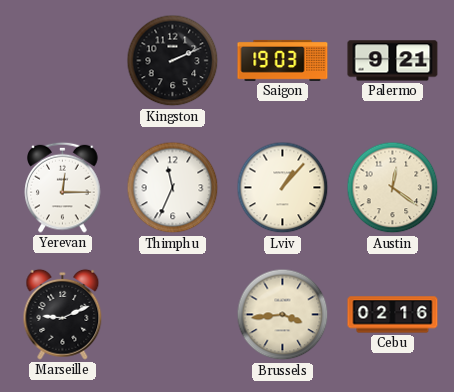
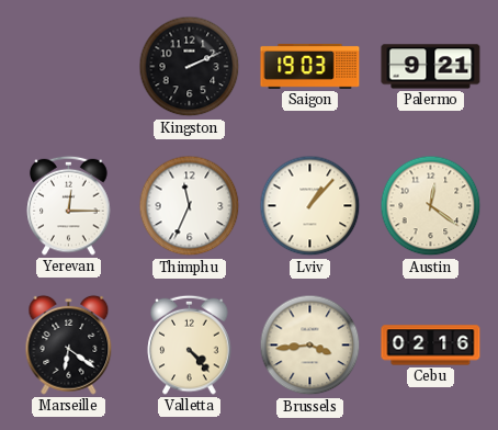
Marseille: 9:11 -> 6:21
Valletta: none -> 4:23
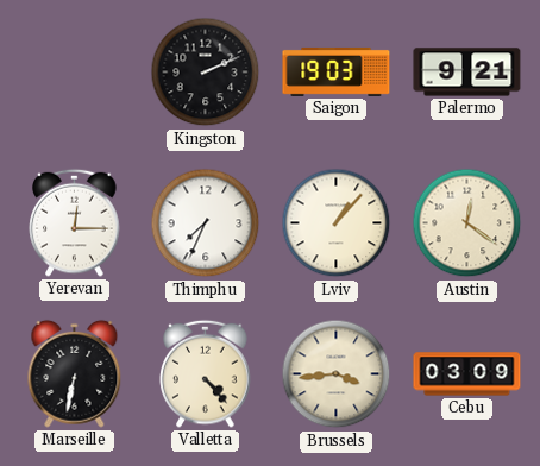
Thimphu: 11:34 -> 7:34
Marseille: 6:21 -> 6:32
Cebu: 02:16 -> 03:09
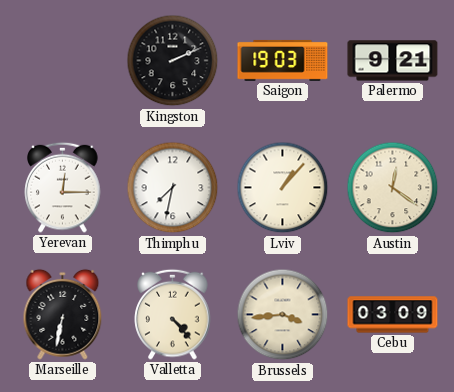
Thimphu: 7:34 -> 7:32
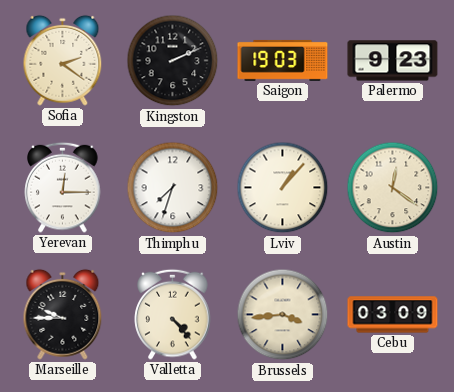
Sofia: none -> 2:21
Palermo: 9:21 -> 9:23
Thimphu: 7:32 -> 7:33
Marseille: 6:32 -> 9:45
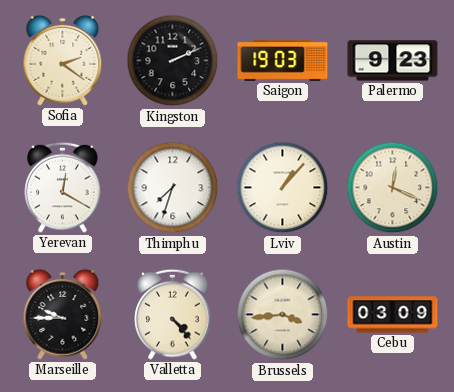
Yerevan: 12:15 -> 12:20
Austin: 12:21 -> 12:19
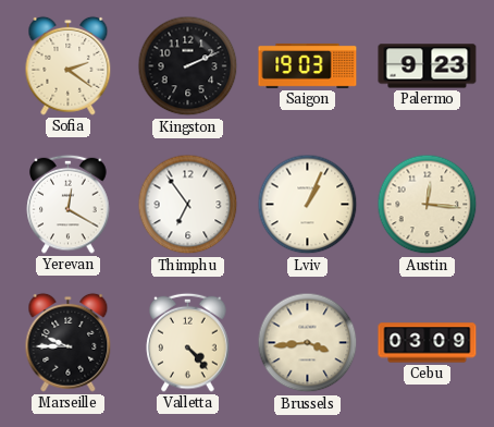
Thimphu: 7:33 -> 6:54
Lviv: 1:07 -> 1:04
Austin: 12:19 -> 12:16
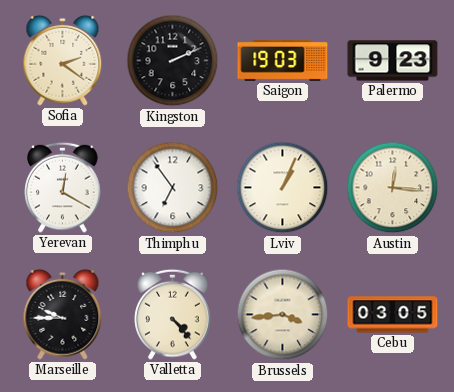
Cebu: 03:09 -> 03:05
